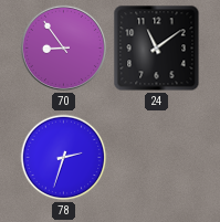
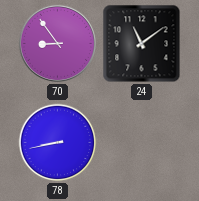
78: 2:33 -> 8:43
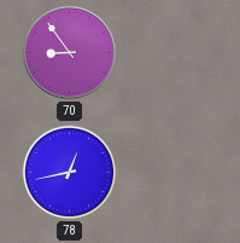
24: 11:09 -> none
78: 8:43 -> 12:43
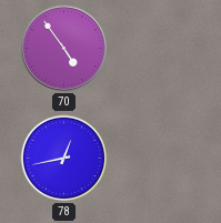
70: 8:54 -> 4:54
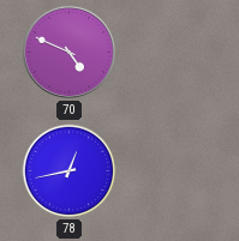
70: 4:54 -> 4:49
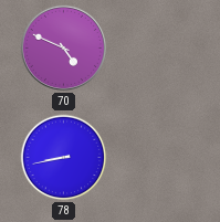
78: 12:43 -> 8:43
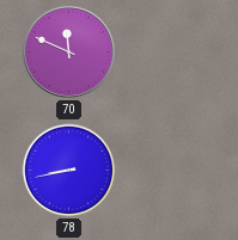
70: 4:49 -> 11:49
